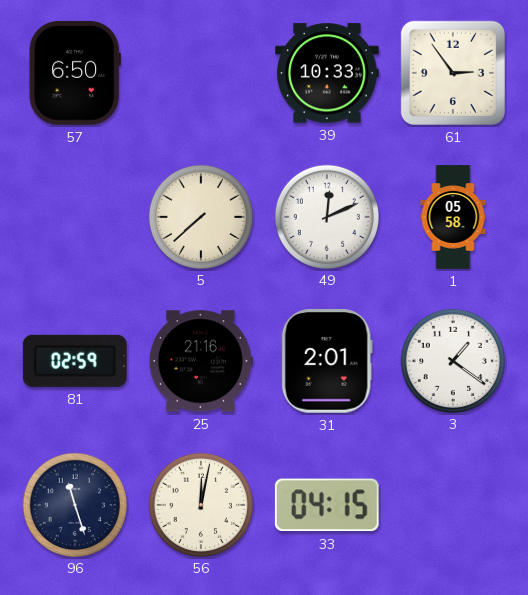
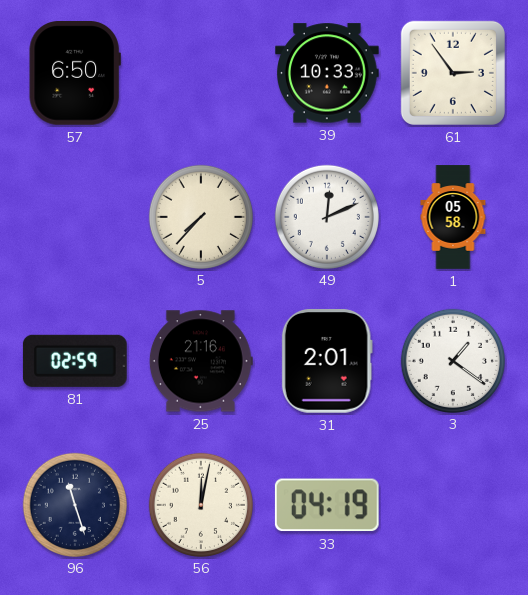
5: 7:38 -> 7:37
33: 04:15 -> 04:19
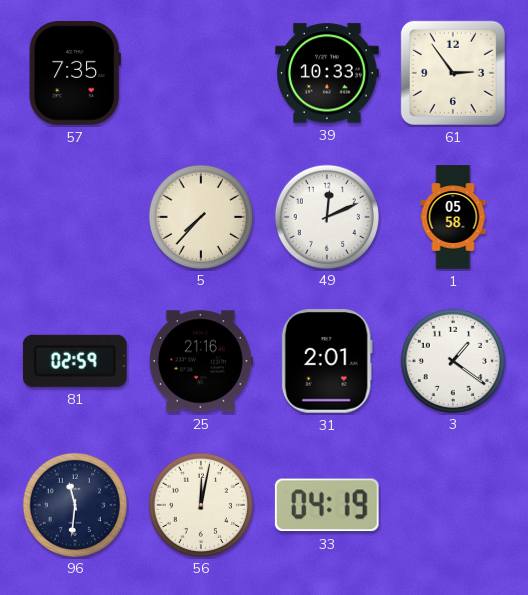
57: 6:50 -> 7:35
96: 11:27 -> 11:31
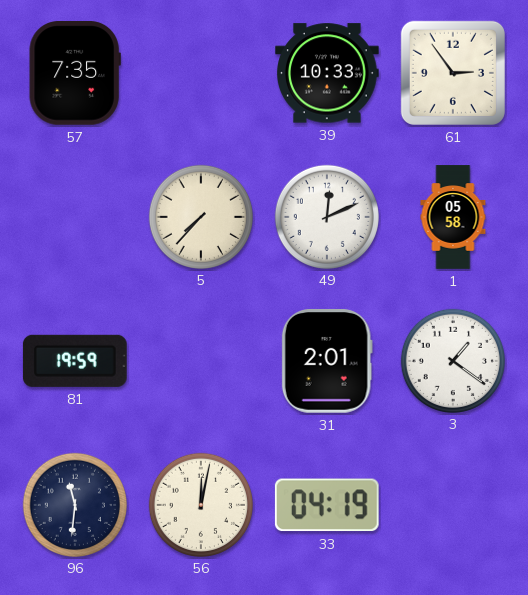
81: 02:59 -> 19:59
25: 21:16 -> none
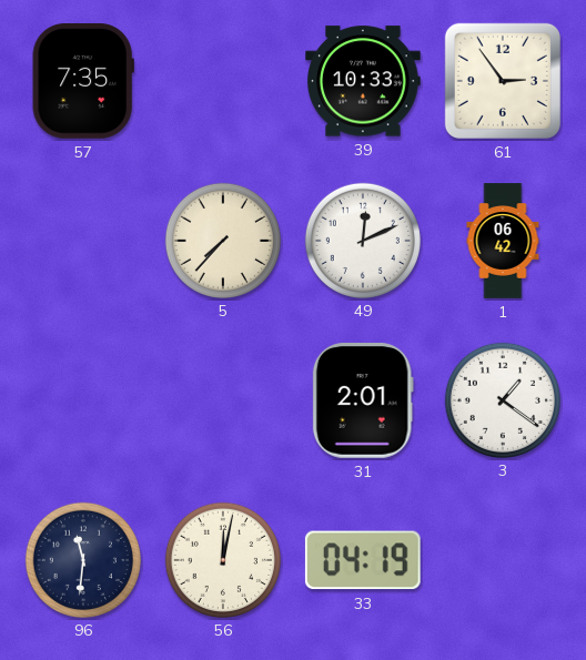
1: 05:58 -> 06:42
81: 19:59 -> none
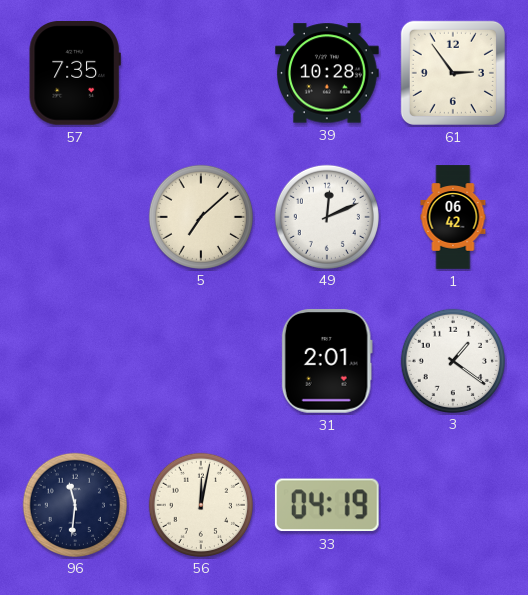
39: 10:33 -> 10:28
5: 7:37 -> 7:08
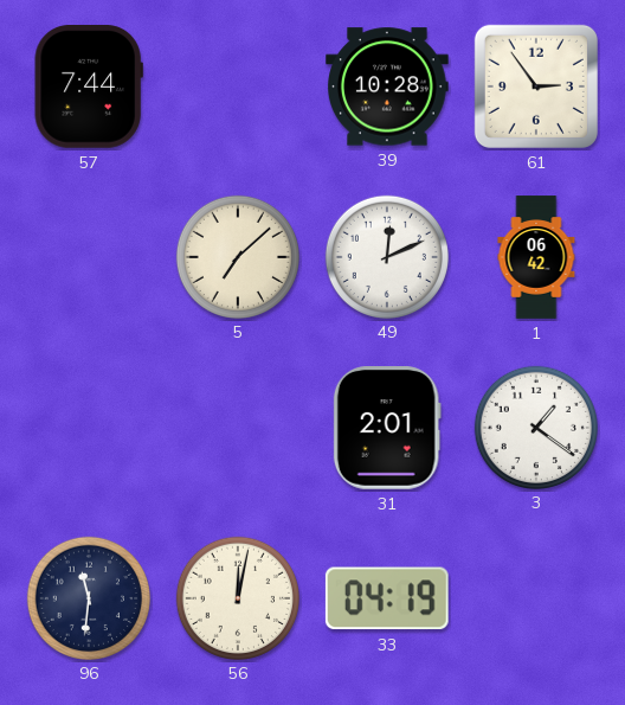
57: 7:35 -> 7:44
